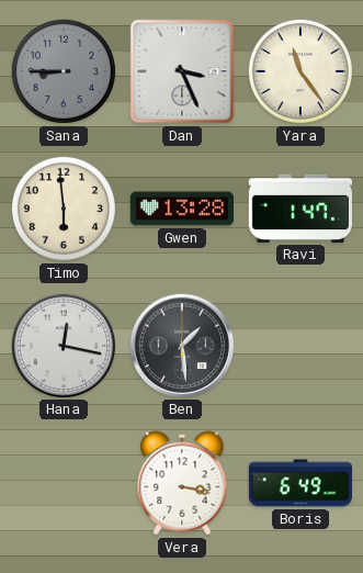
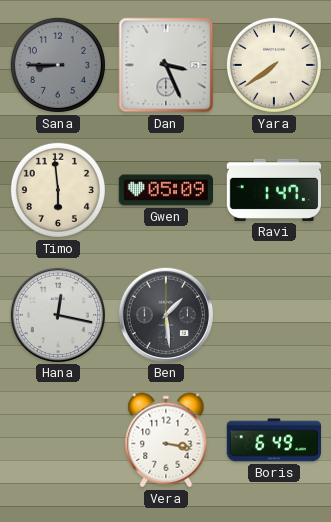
Yara: 11:24 -> 7:39
Gwen: 13:28 -> 05:09
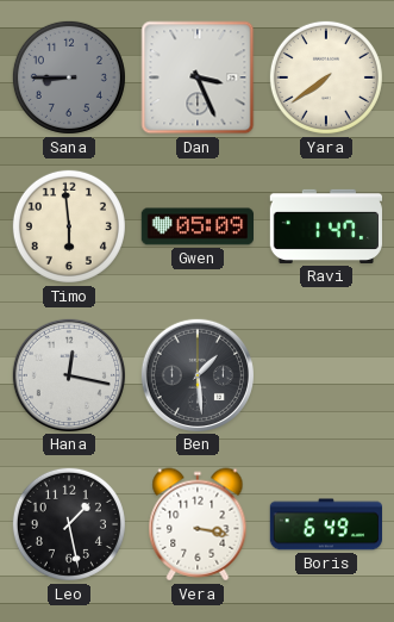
Leo: none -> 1:28
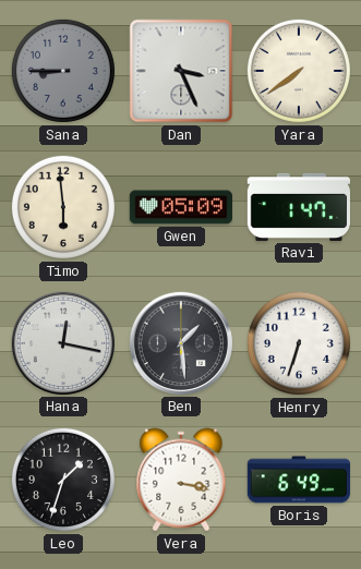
Henry: none -> 6:33
Leo: 1:28 -> 1:33
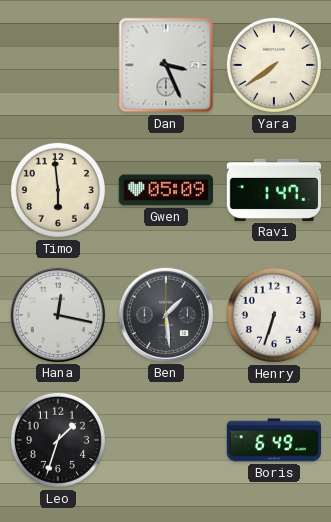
Sana: 8:45 -> none
Vera: 3:17 -> none
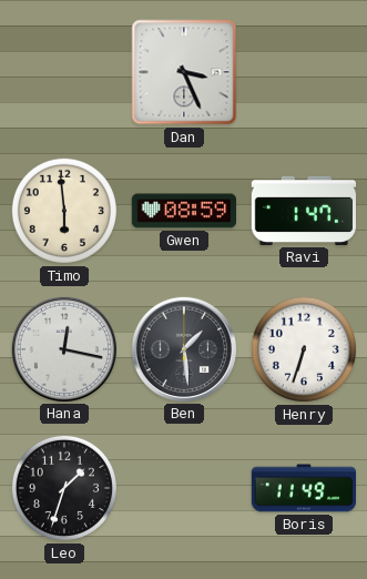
Yara: 7:39 -> none
Gwen: 05:09 -> 08:59
Boris: 6:49 -> 11:49
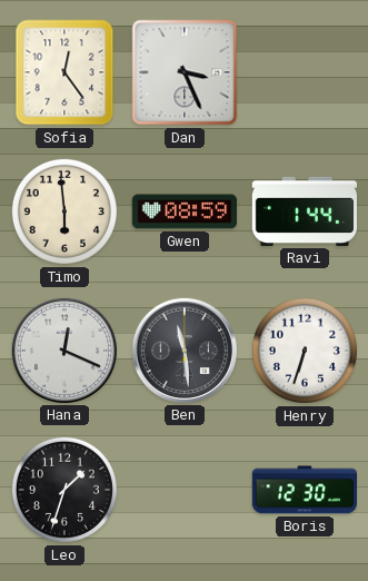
Sofia: none -> 12:24
Ravi: 1:47 -> 1:44
Hana: 12:17 -> 12:19
Ben: 1:29 -> 11:29
Boris: 11:49 -> 12:30
